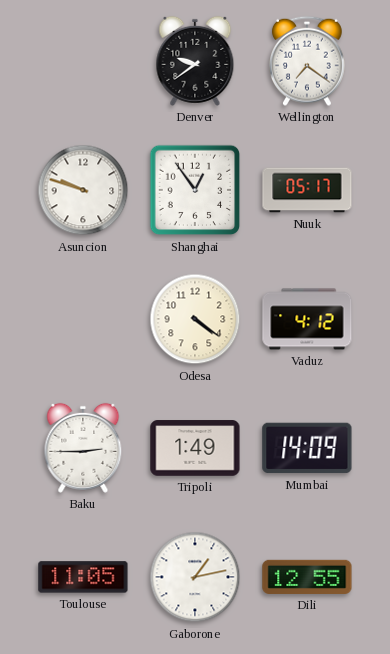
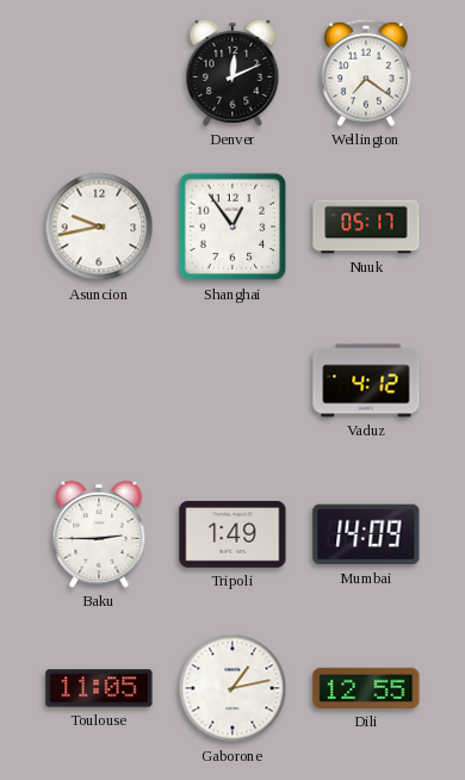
Denver: 9:39 -> 12:11
Asuncion: 9:48 -> 9:43
Odesa: 4:21 -> none
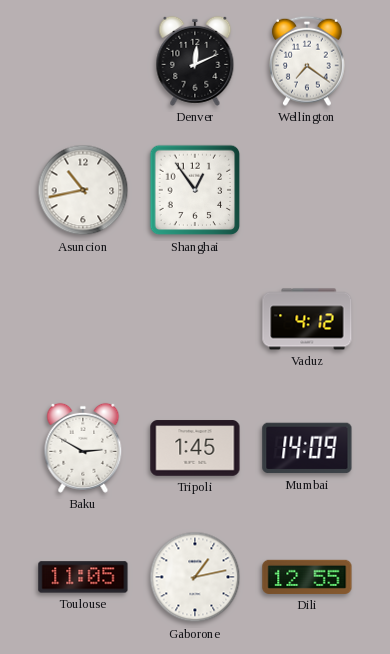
Asuncion: 9:43 -> 10:43
Nuuk: 05:17 -> none
Baku: 2:45 -> 2:50
Tripoli: 1:49 -> 1:45
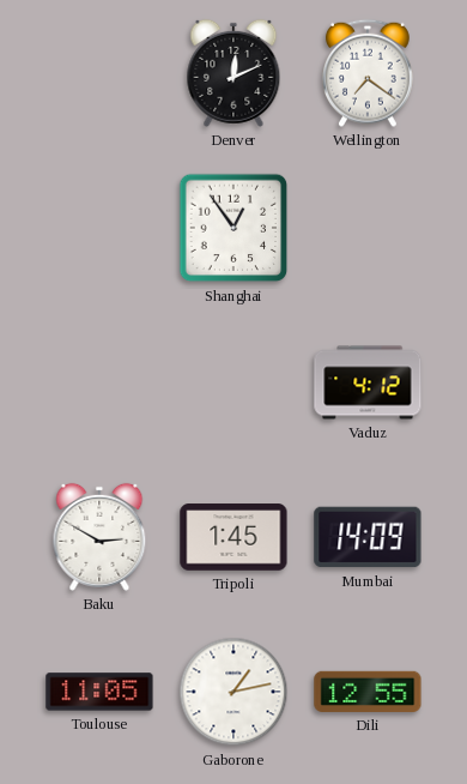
Asuncion: 10:43 -> none
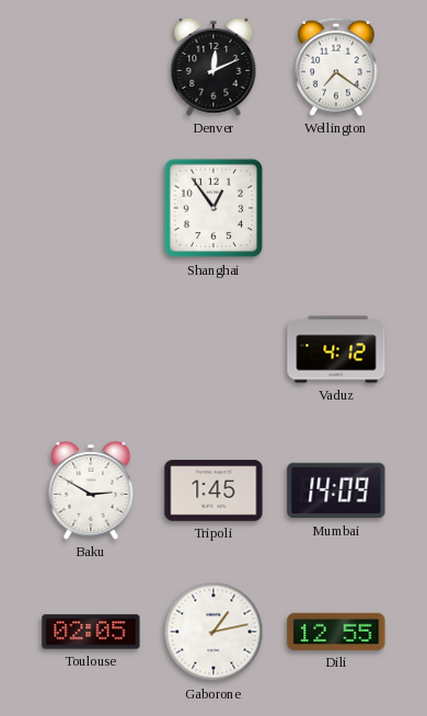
Toulouse: 11:05 -> 02:05
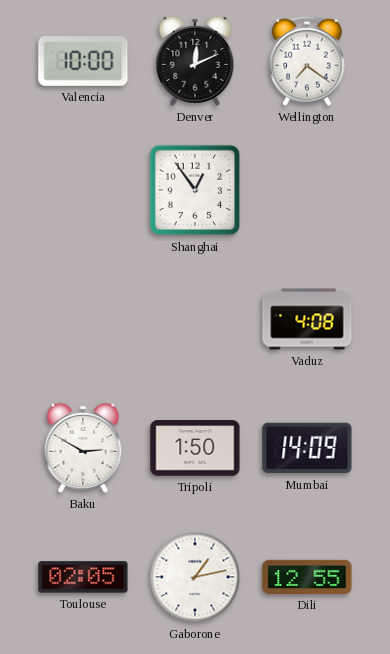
Valencia: none -> 10:00
Vaduz: 4:12 -> 4:08
Tripoli: 1:45 -> 1:50
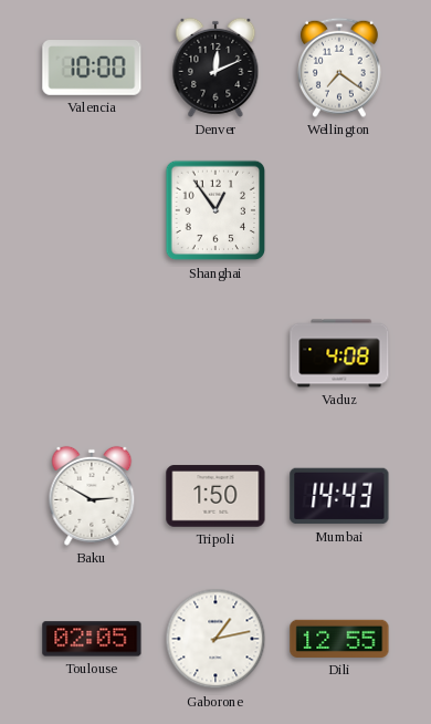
Mumbai: 14:09 -> 14:43
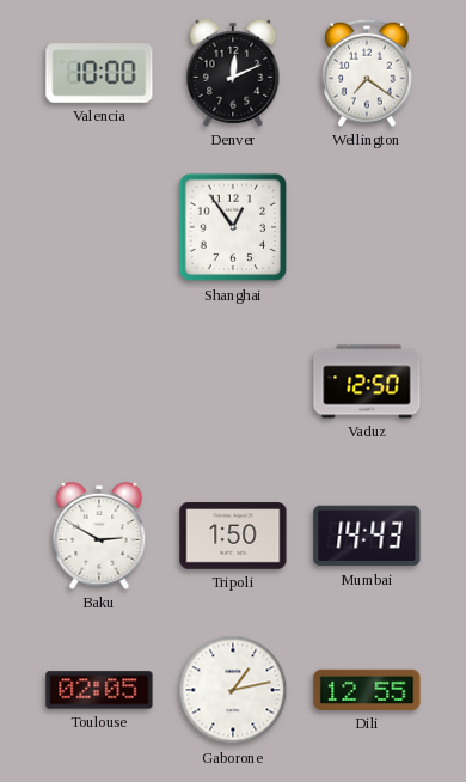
Vaduz: 4:08 -> 12:50
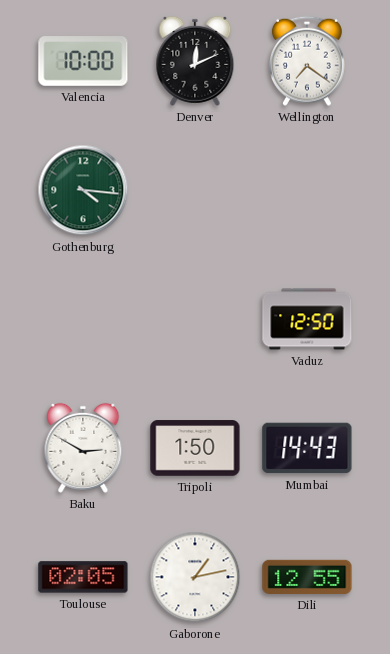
Gothenburg: none -> 4:16
Shanghai: 12:54 -> none
